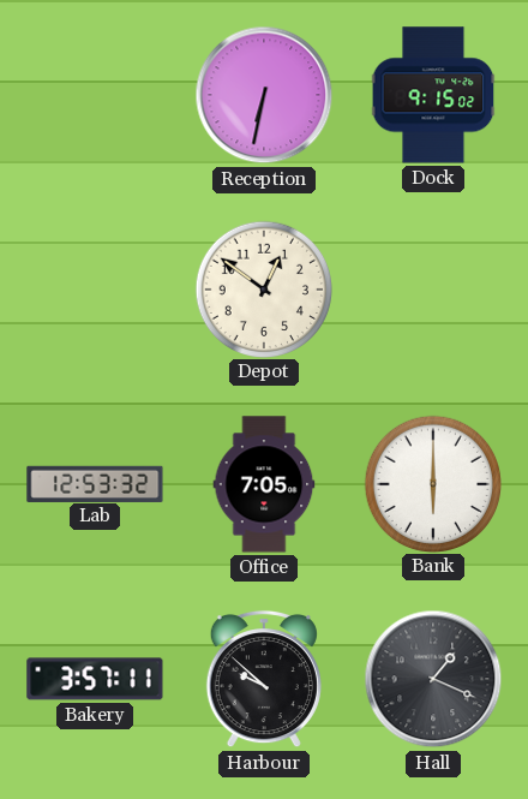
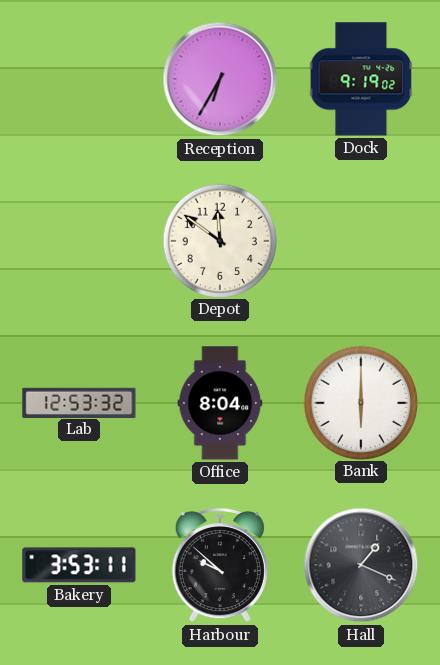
Reception: 6:32 -> 6:35
Dock: 9:15 -> 9:19
Depot: 12:51 -> 11:51
Office: 7:05 -> 8:04
Bakery: 3:57 -> 3:53
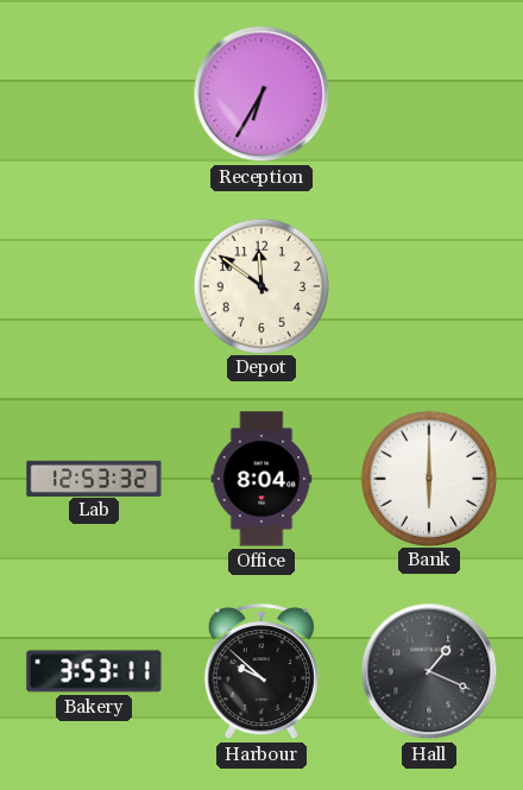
Dock: 9:19 -> none
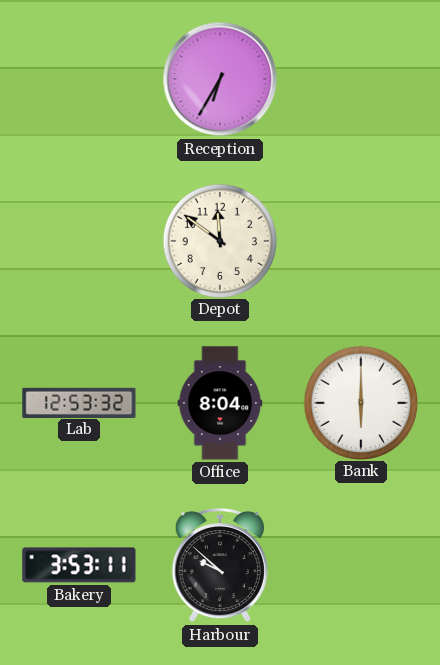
Hall: 1:19 -> none
